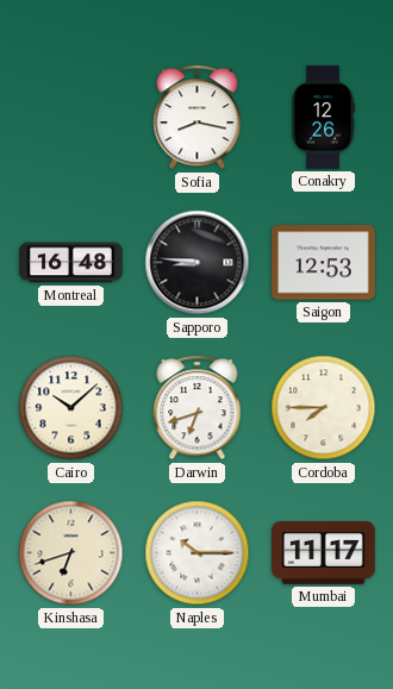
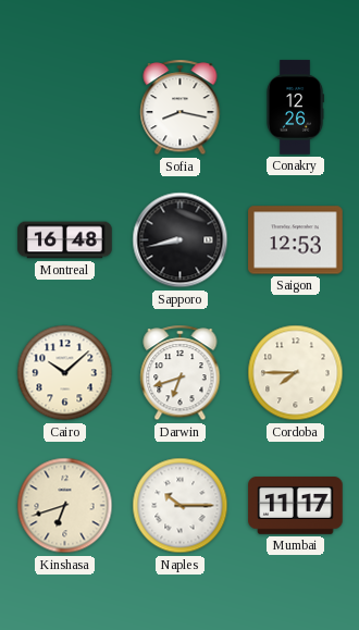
Sapporo: 8:46 -> 8:43
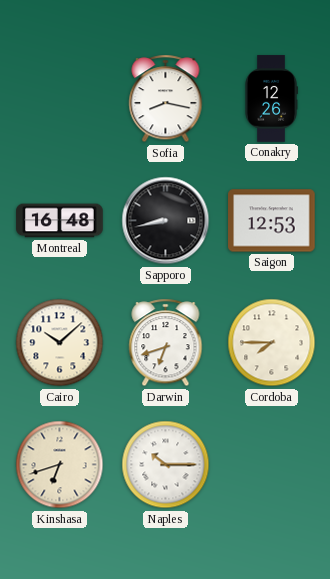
Mumbai: 11:17 -> none
